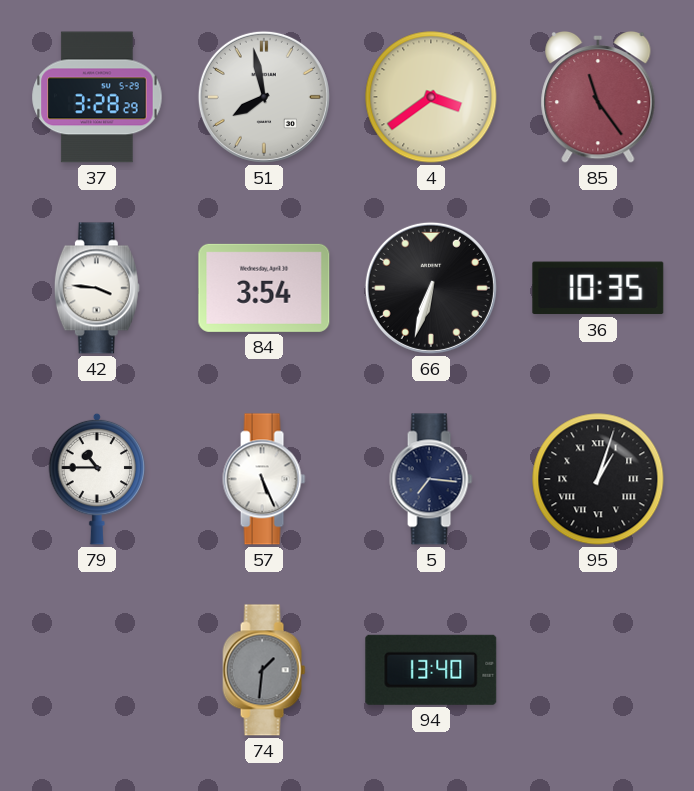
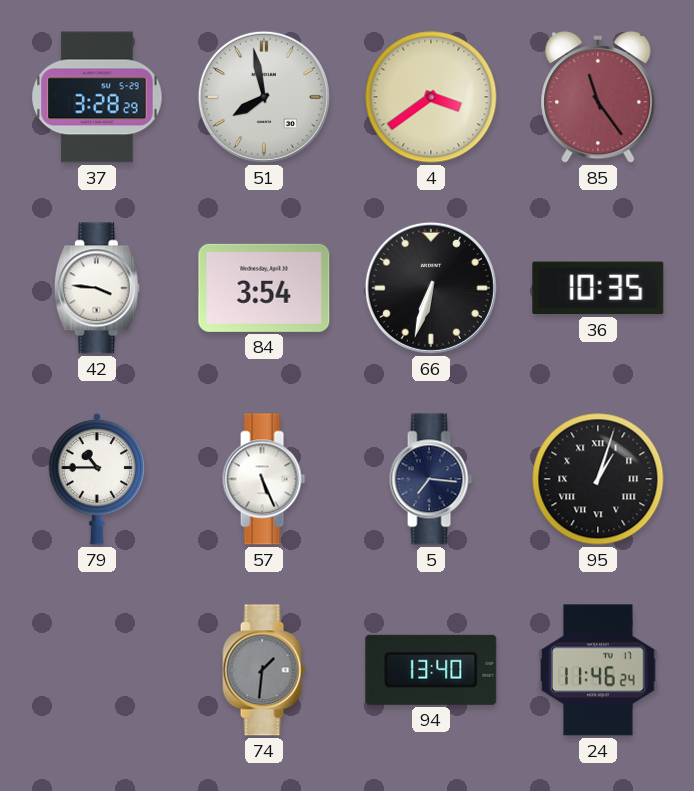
24: none -> 11:46
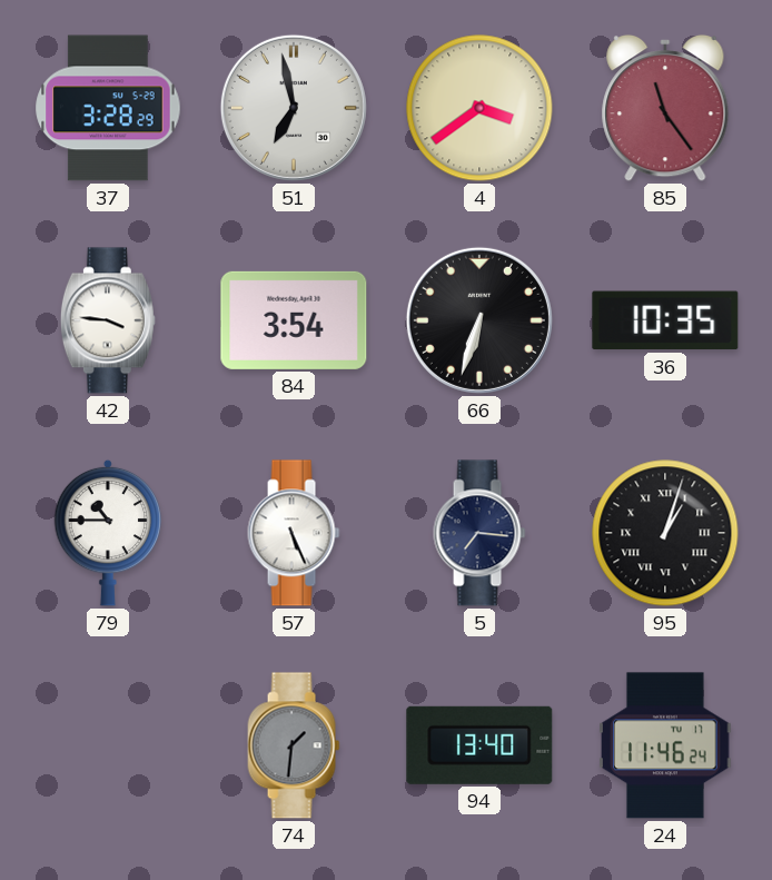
51: 7:58 -> 6:58
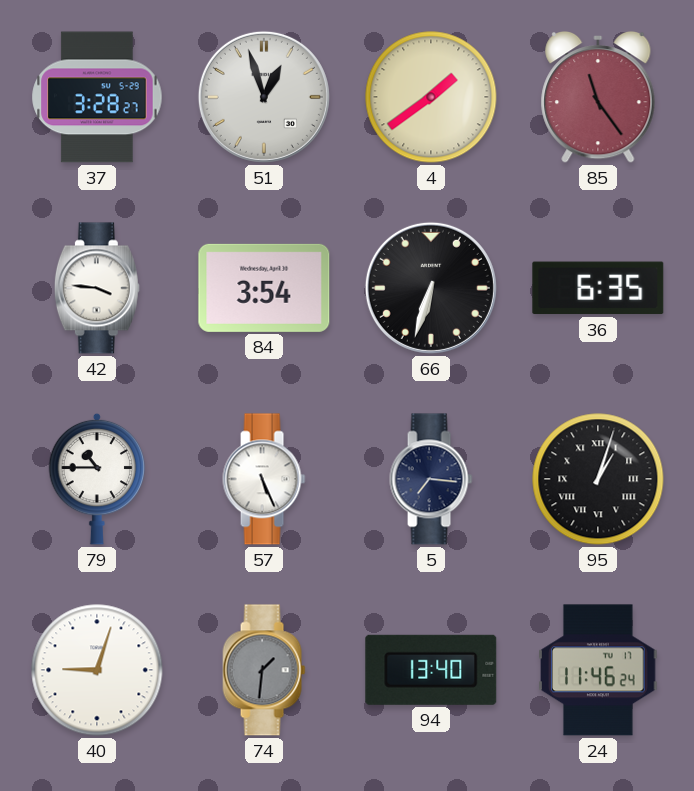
37: 3:28:29 -> 3:28:27
51: 6:58 -> 12:57
4: 3:39 -> 1:39
36: 10:35 -> 6:35
40: none -> 9:03
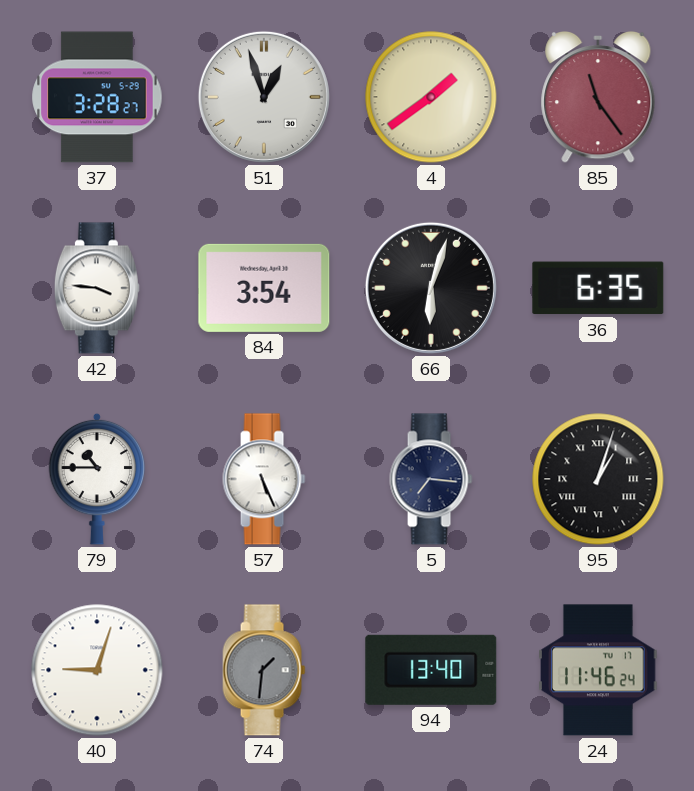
66: 6:33 -> 6:03
